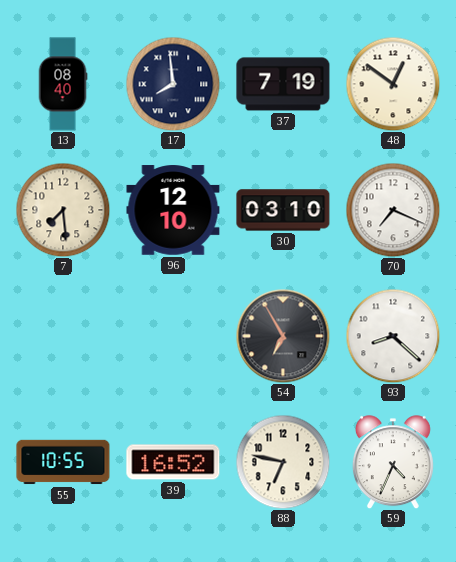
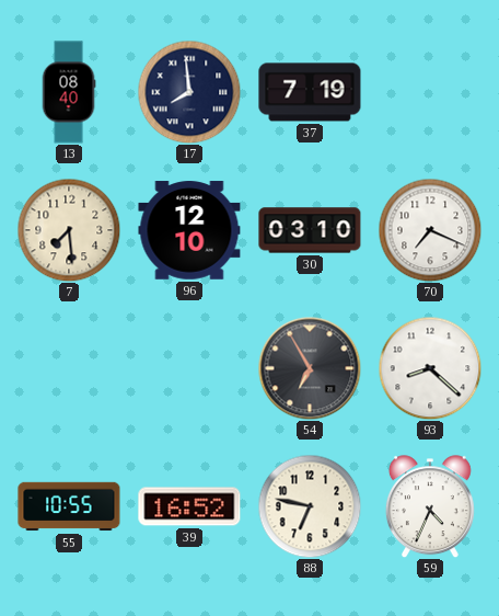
48: 12:51 -> none
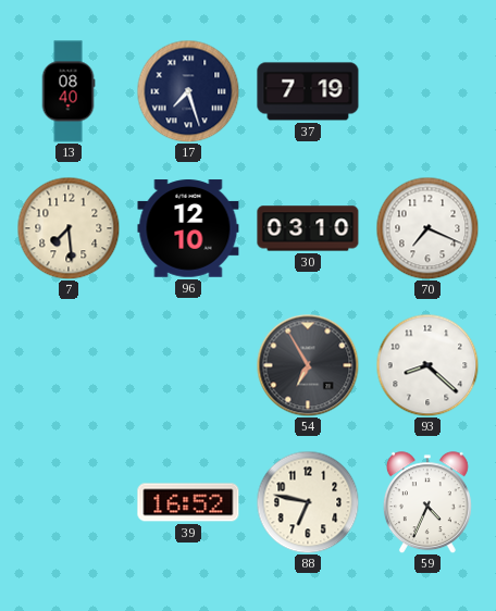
17: 7:59 -> 7:27
55: 10:55 -> none
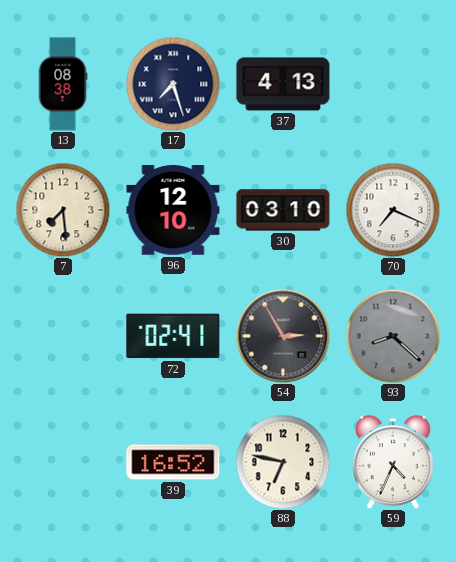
13: 08:40 -> 08:38
37: 7:19 -> 4:13
72: none -> 02:41
54: 6:55 -> 2:55
93 dial: white -> grey
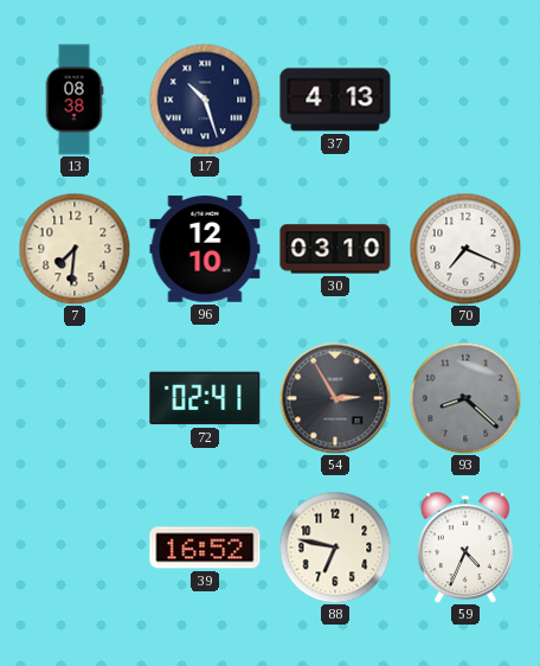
17: 7:27 -> 10:27
7: 7:29 -> 7:31
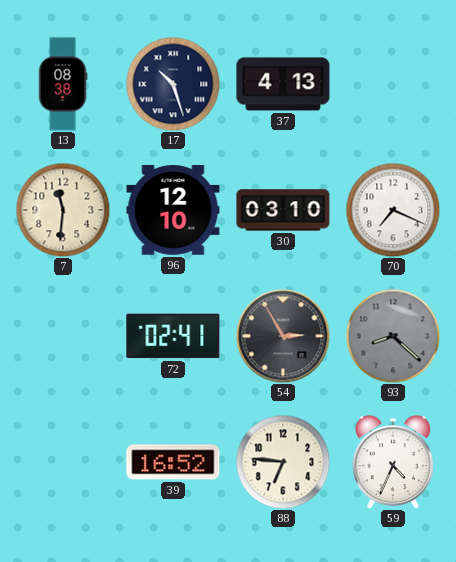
7: 7:31 -> 11:31
88: 6:47 -> 6:46
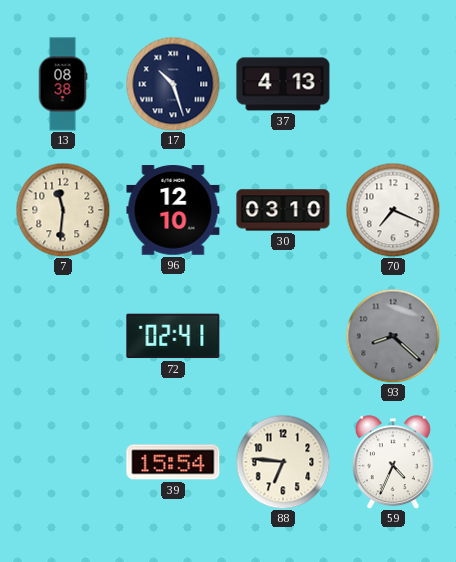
54: 2:55 -> none
39: 16:52 -> 15:54
